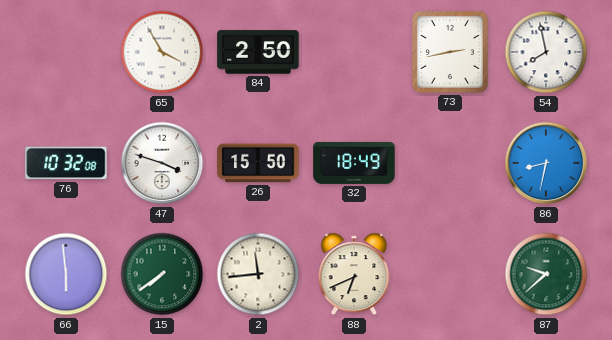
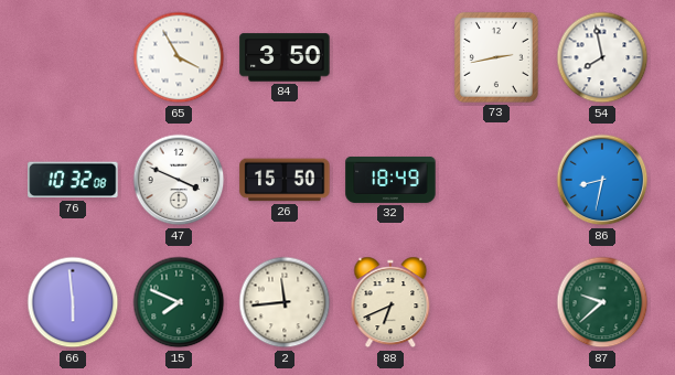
84: 2:50 -> 3:50
47: 3:48 -> 3:49
15: 7:39 -> 7:49
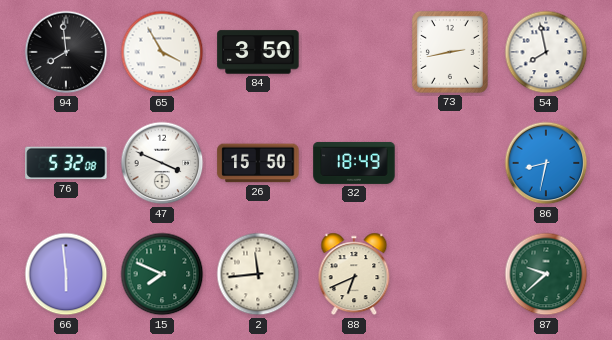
94: none -> 7:59
76: 10:32 -> 5:32
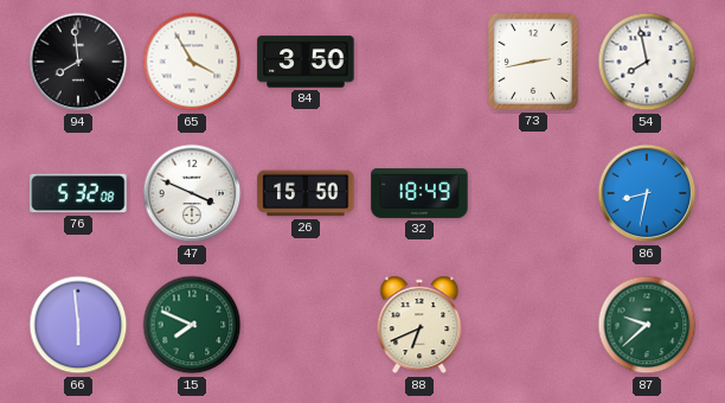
2: 11:44 -> none
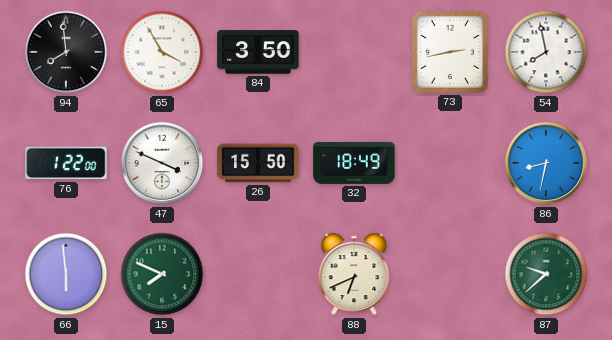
76: 5:32 -> 1:22
